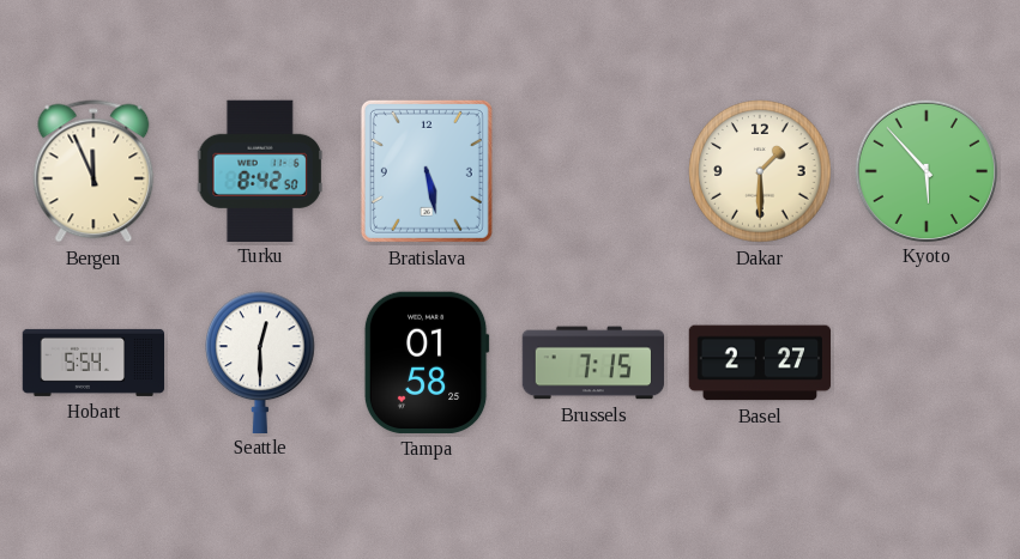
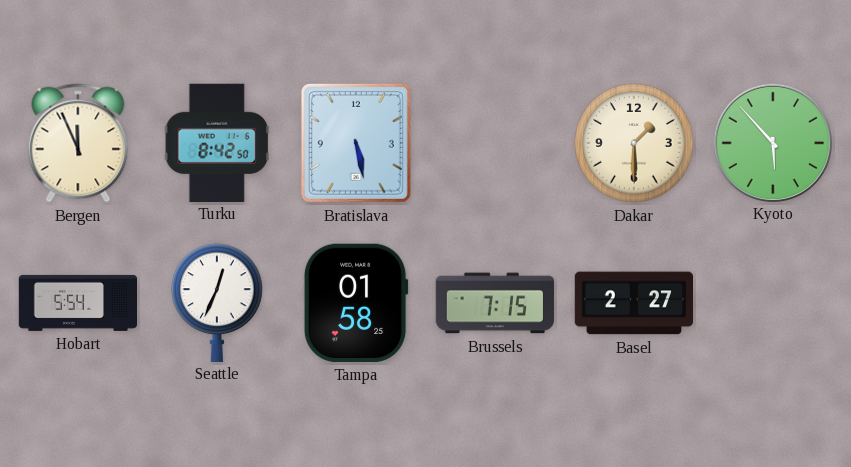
Seattle: 12:30 -> 12:34
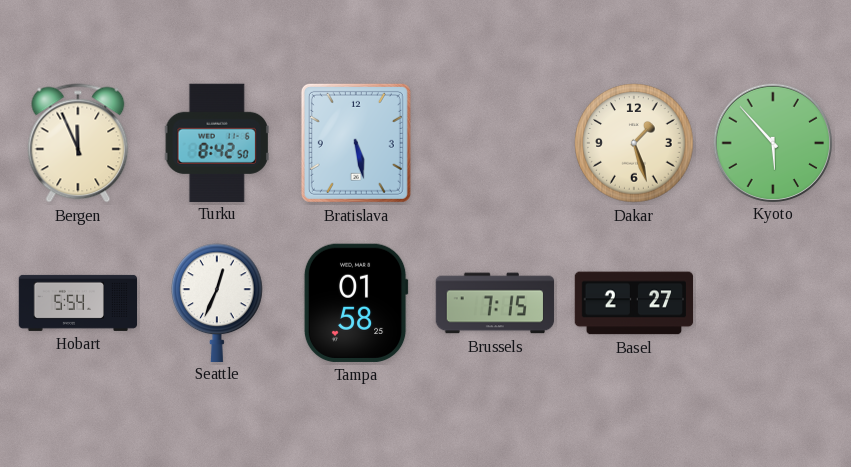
Dakar: 1:30 -> 1:27
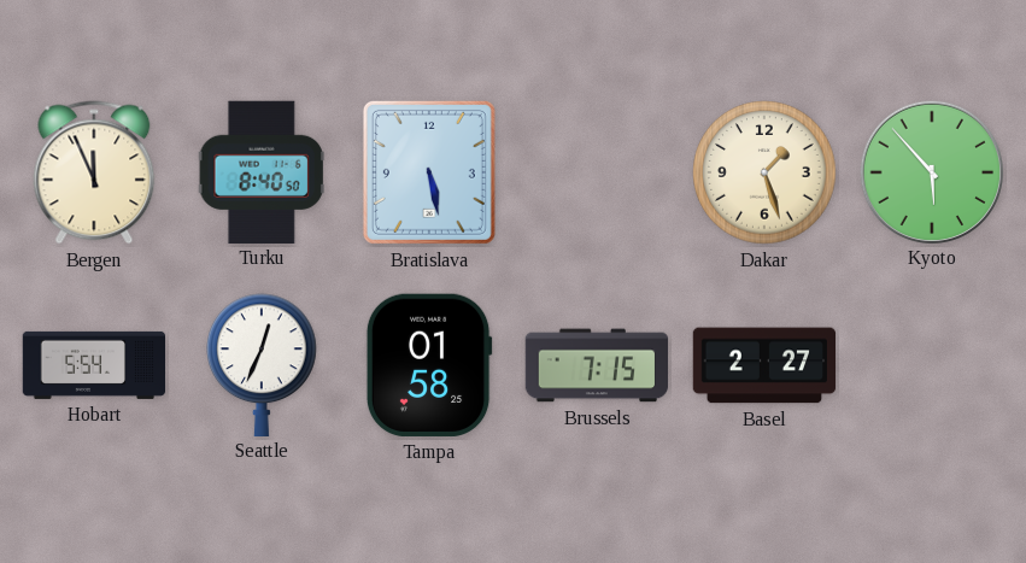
Turku: 8:42 -> 8:40
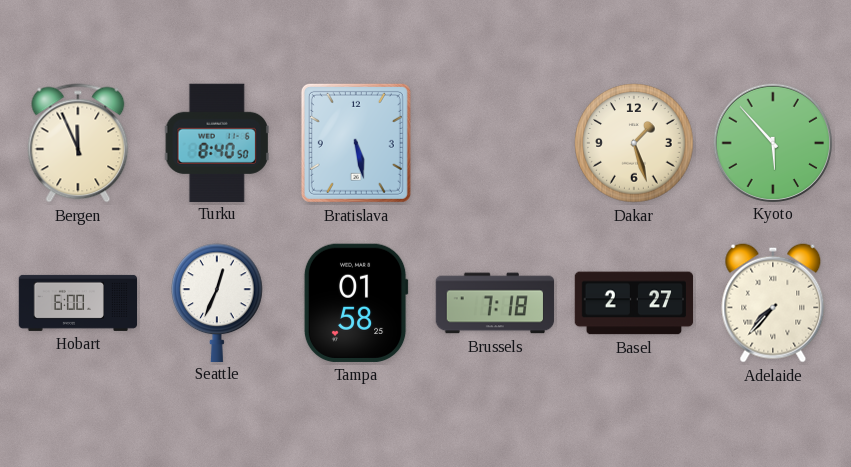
Hobart: 5:54 -> 6:00
Brussels: 7:15 -> 7:18
Adelaide: none -> 7:37
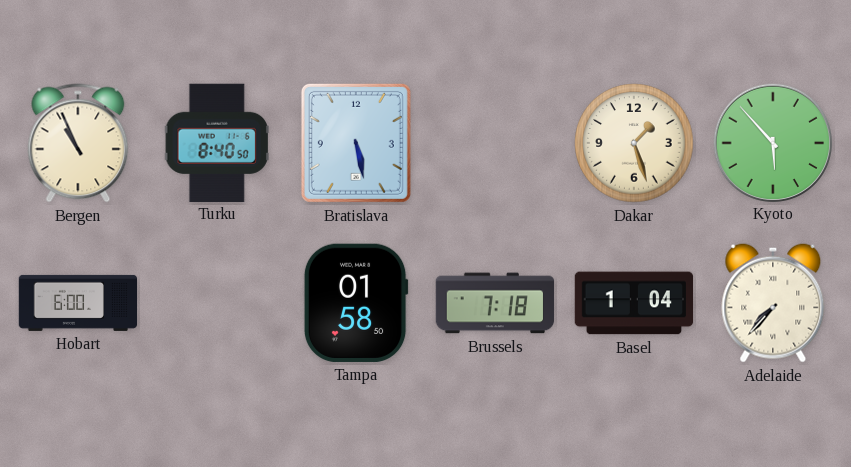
Bergen: 11:56 -> 10:56
Seattle: 12:34 -> none
Tampa: 01:58:25 -> 01:58:50
Basel: 2:27 -> 1:04
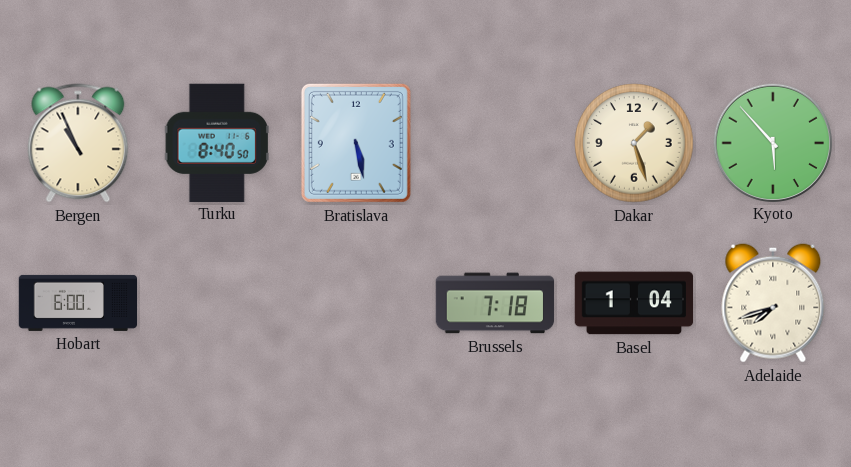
Tampa: 01:58 -> none
Adelaide: 7:37 -> 7:42
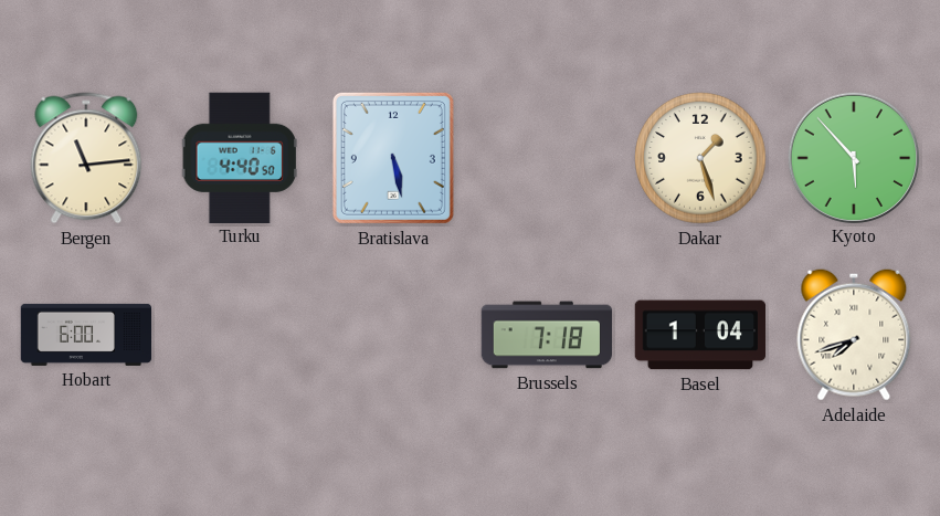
Bergen: 10:56 -> 11:14
Turku: 8:40 -> 4:40
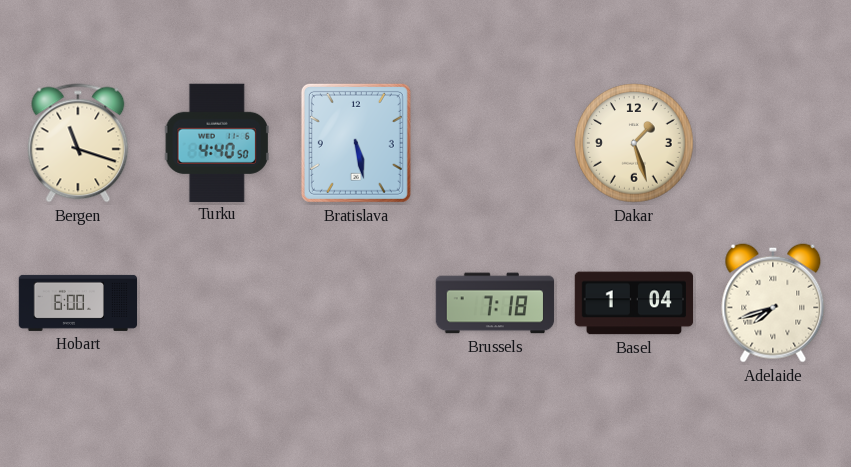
Bergen: 11:14 -> 11:18
Kyoto: 5:53 -> none
